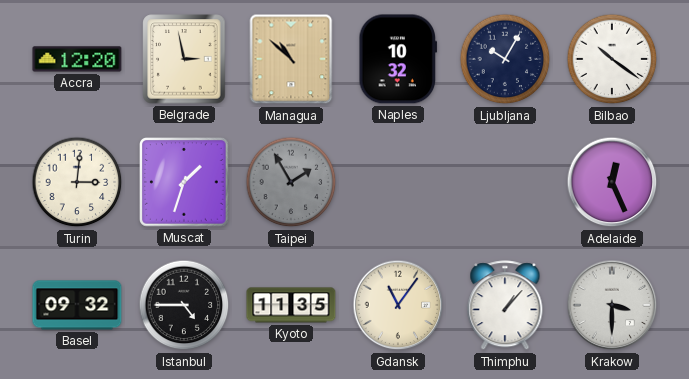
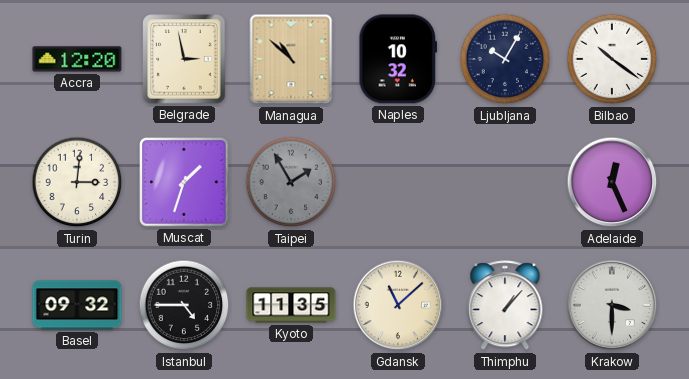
Gdansk: 11:06 -> 11:08
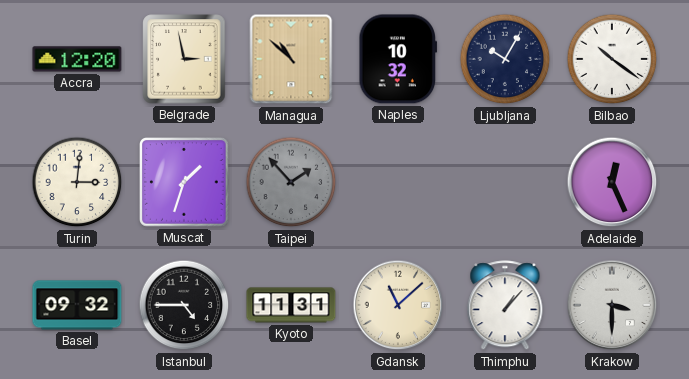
Taipei: 1:55 -> 1:53
Kyoto: 11:35 -> 11:31
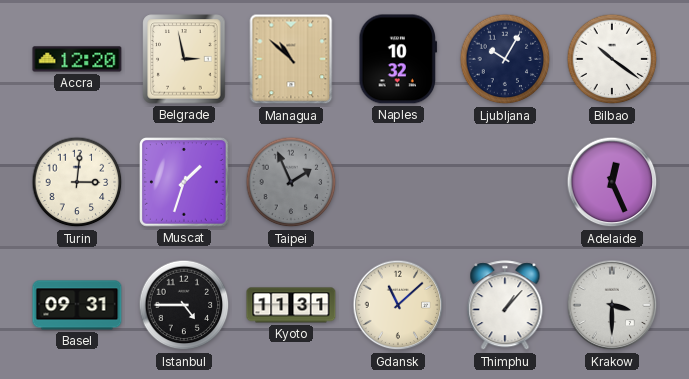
Taipei: 1:53 -> 1:56
Basel: 09:32 -> 09:31
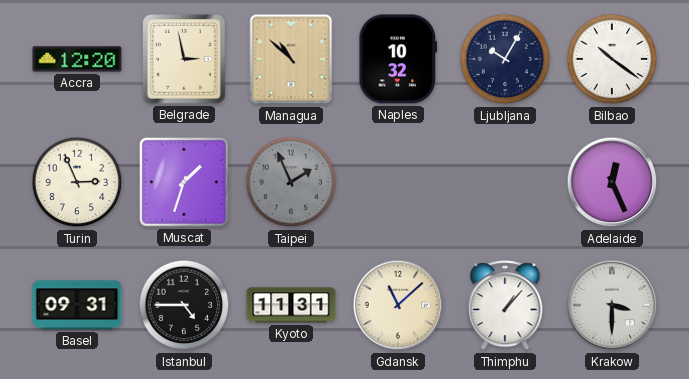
Turin: 3:01 -> 2:56
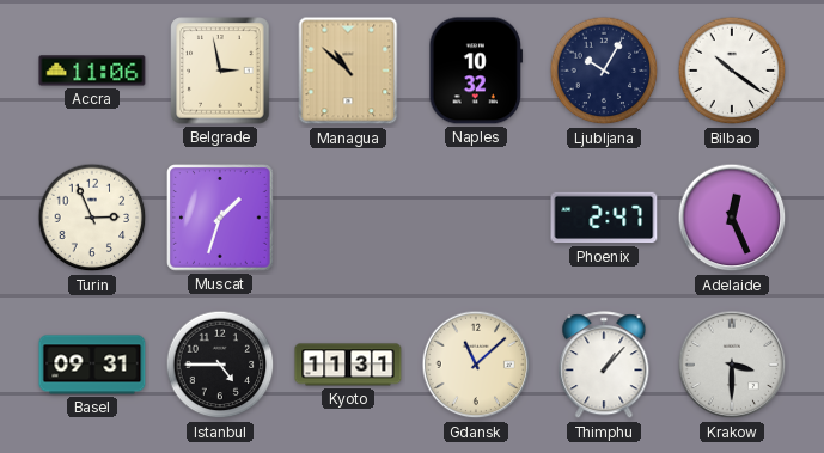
Accra: 12:20 -> 11:06
Taipei: 1:56 -> none
Phoenix: none -> 2:47
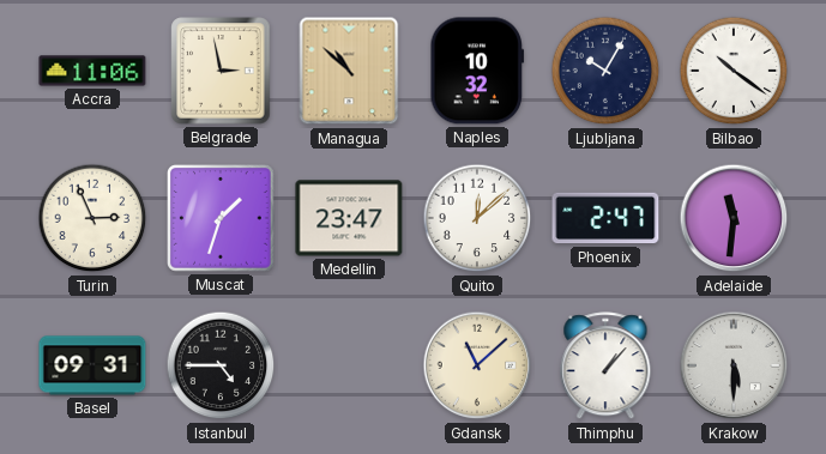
Medellin: none -> 23:47
Quito: none -> 12:08
Adelaide: 12:26 -> 11:31
Kyoto: 11:31 -> none
Krakow: 3:30 -> 5:30
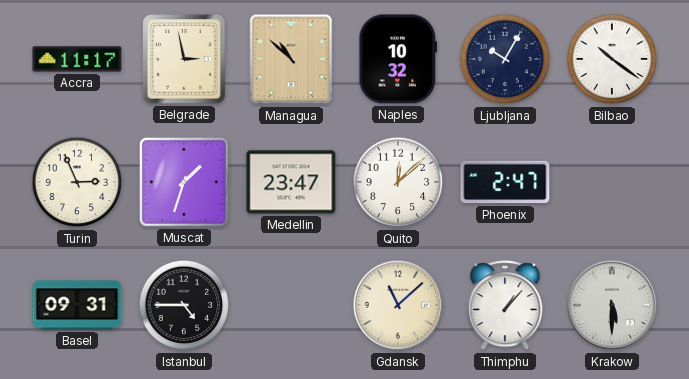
Accra: 11:06 -> 11:17
Adelaide: 11:31 -> none
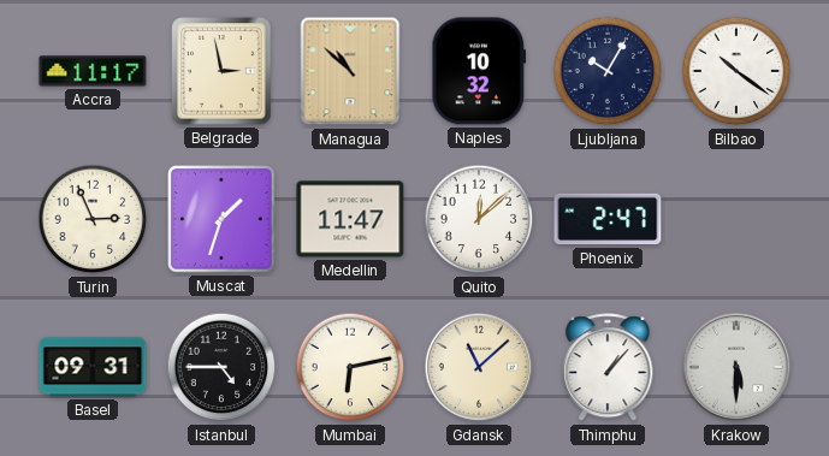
Medellin: 23:47 -> 11:47
Mumbai: none -> 6:13
